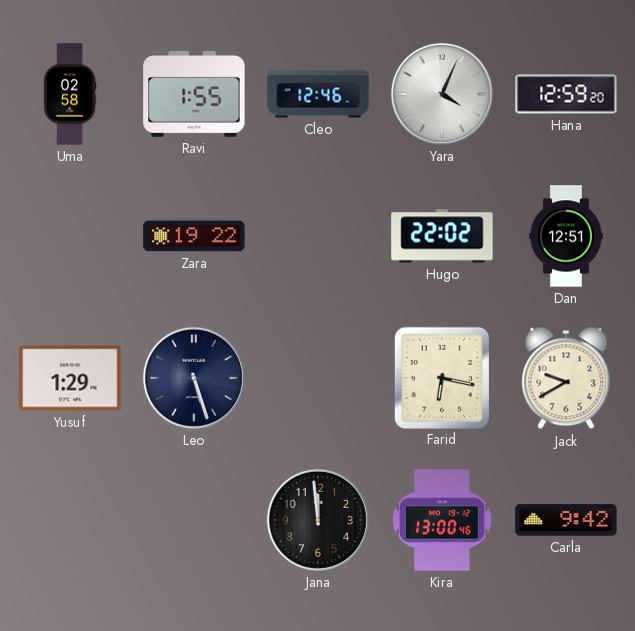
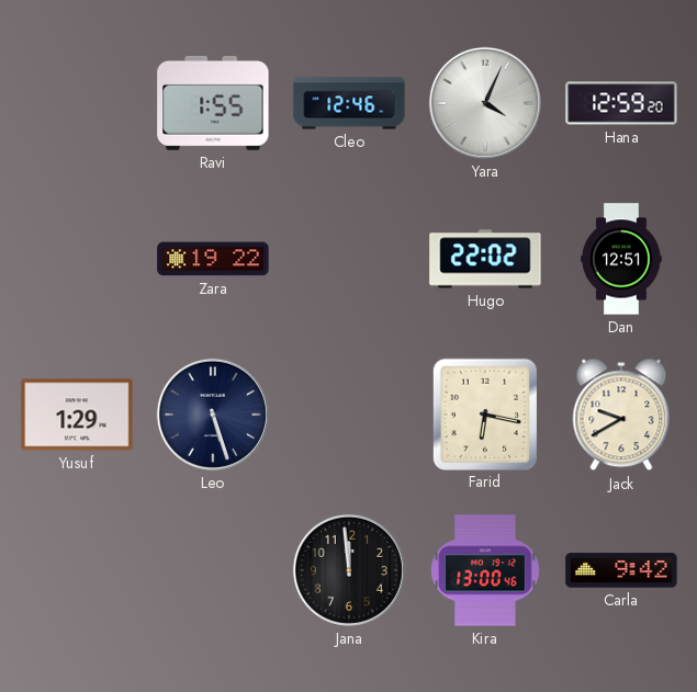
Uma: 02:58 -> none
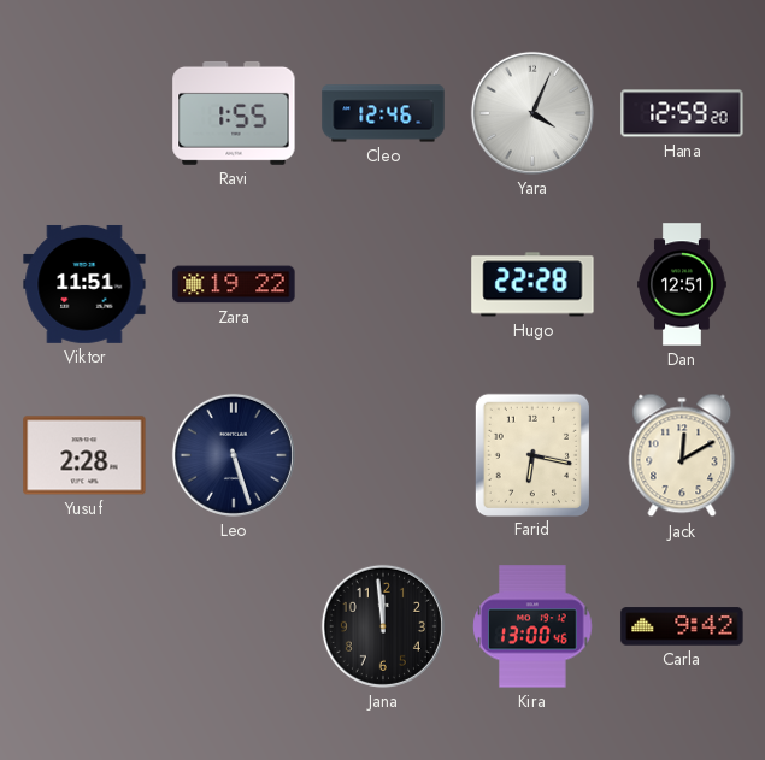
Viktor: none -> 11:51
Hugo: 22:02 -> 22:28
Yusuf: 1:29 -> 2:28
Jack: 9:40 -> 12:10
